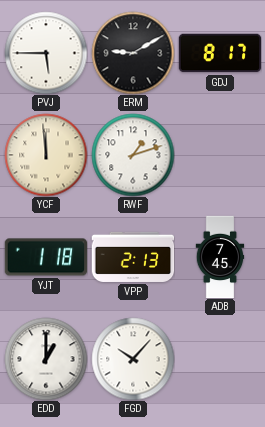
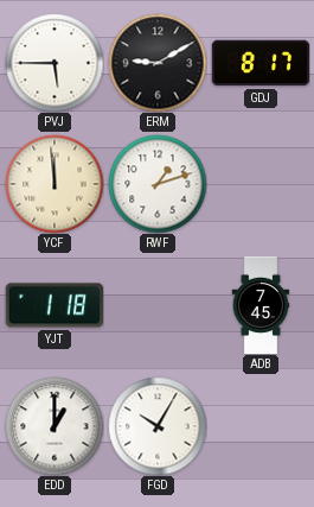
VPP: 2:13 -> none
FGD: 10:07 -> 10:05
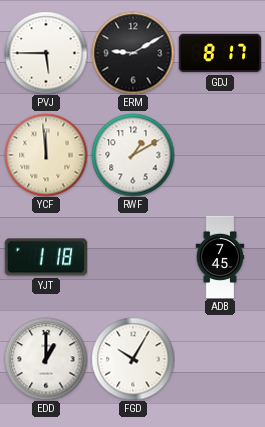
RWF: 1:12 -> 1:10
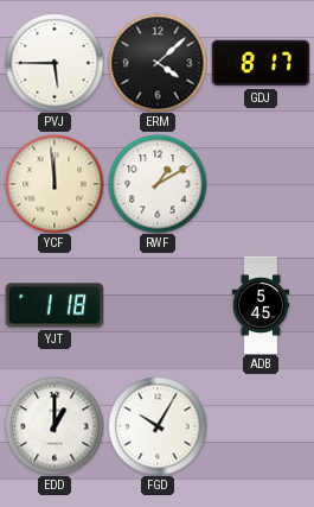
ERM: 9:10 -> 4:08
ADB: 7:45 -> 5:45
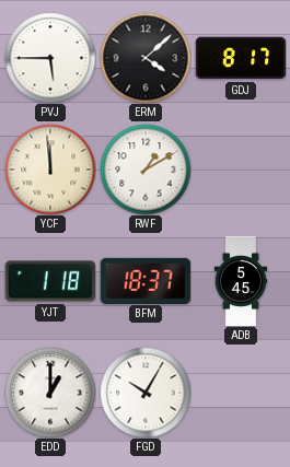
BFM: none -> 18:37
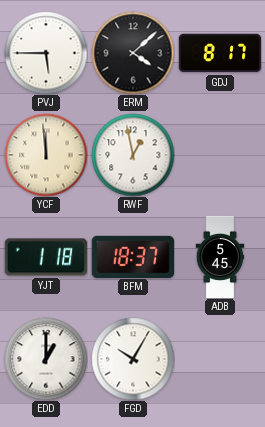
RWF: 1:10 -> 12:58
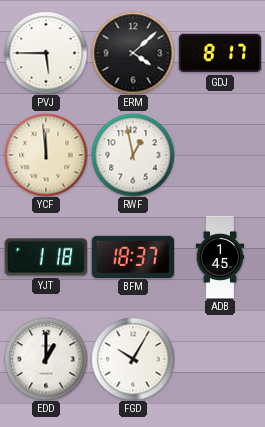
ADB: 5:45 -> 1:45
